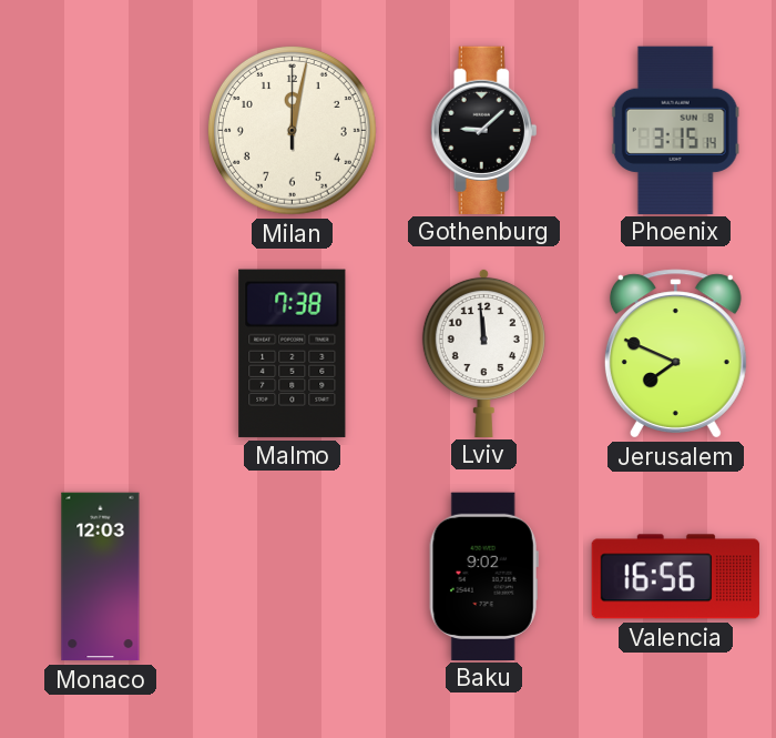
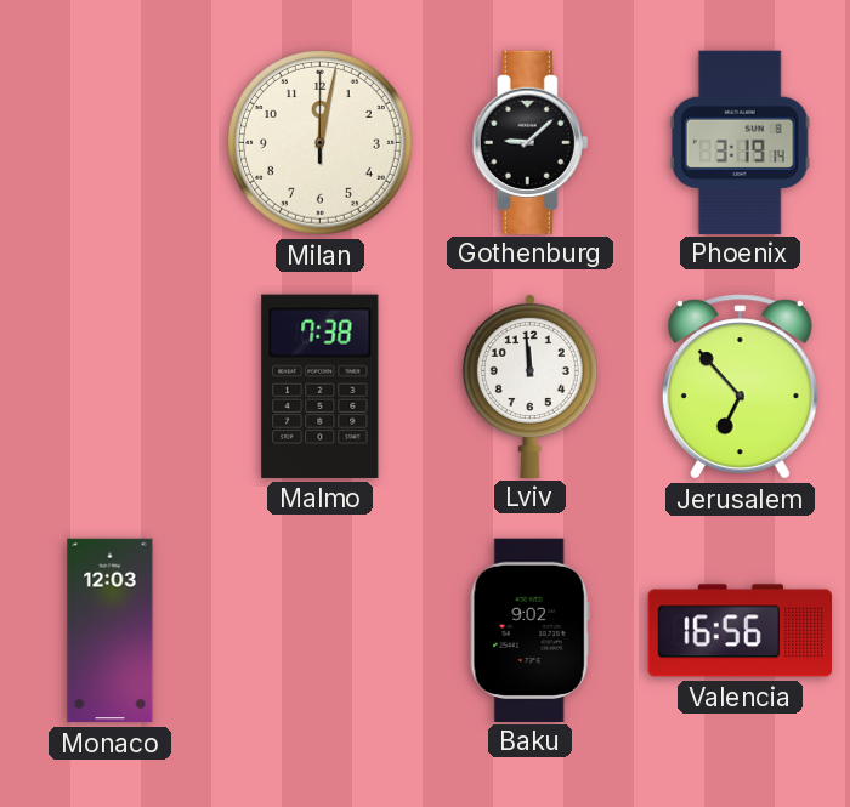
Phoenix: 3:15 -> 3:19
Jerusalem: 7:49 -> 6:53
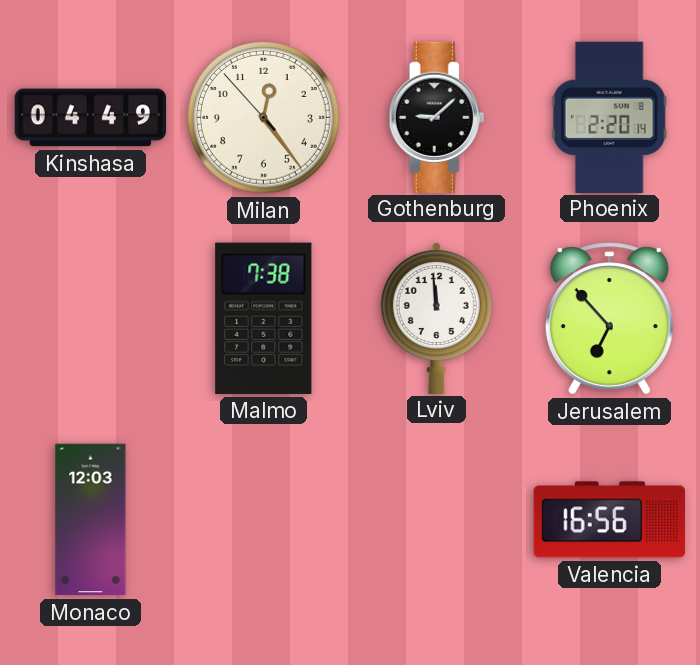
Kinshasa: none -> 04:49
Milan: 12:02 -> 12:23
Phoenix: 3:19 -> 2:20
Baku: 9:02 -> none
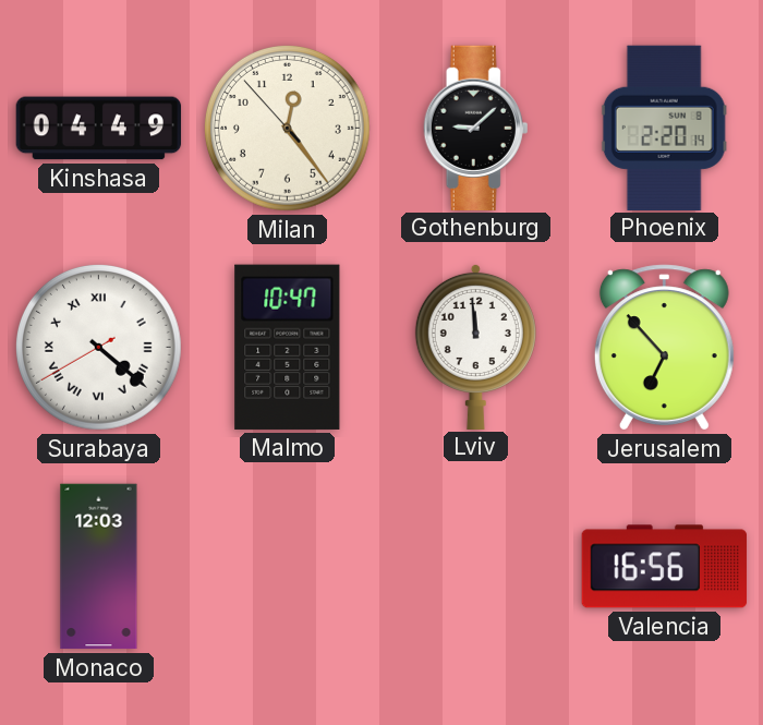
Surabaya: none -> 4:21
Malmo: 7:38 -> 10:47
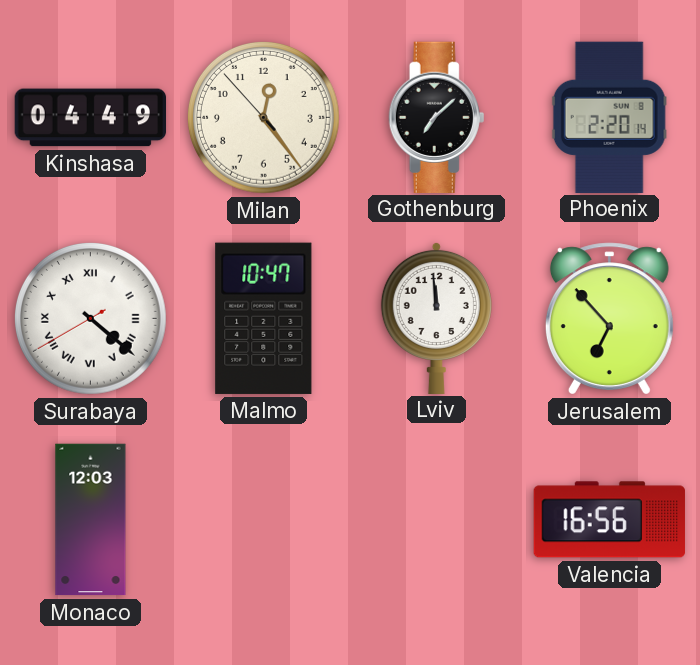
Gothenburg: 9:08 -> 7:08
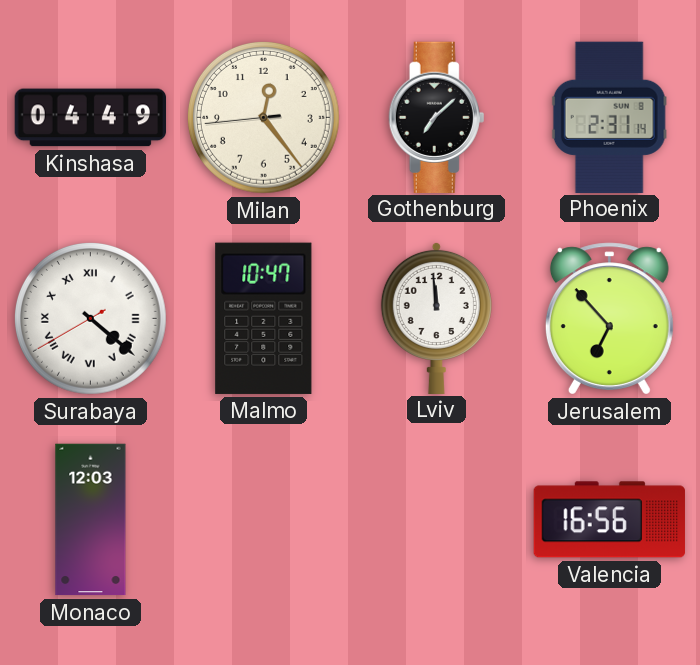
Milan: 12:23:53 -> 12:23:44
Phoenix: 2:20 -> 2:31
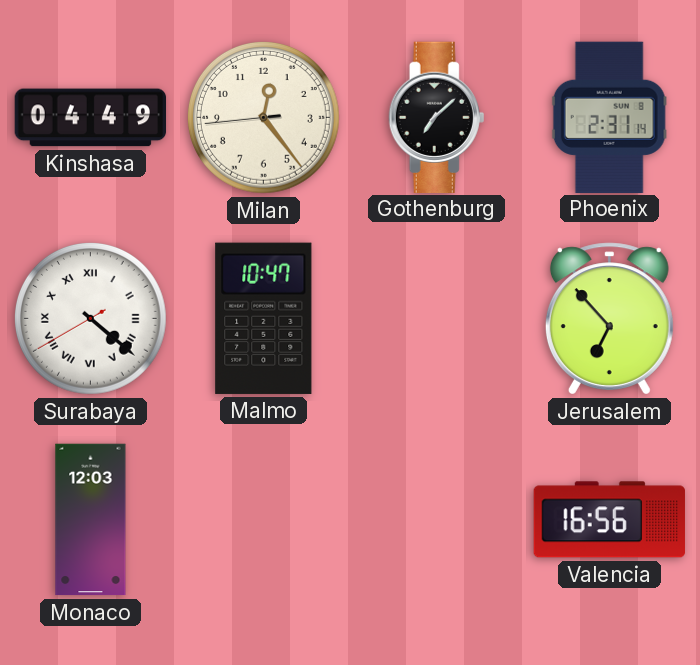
Lviv: 11:59 -> none
